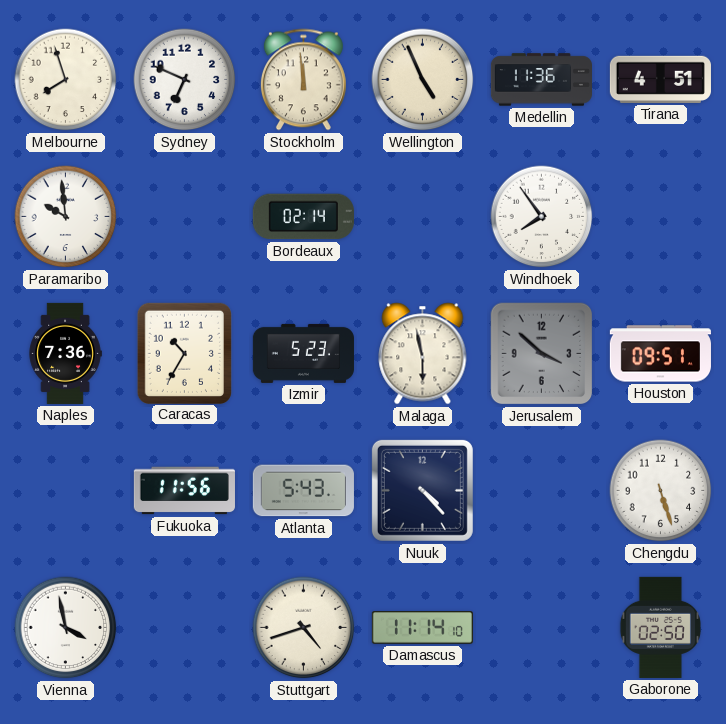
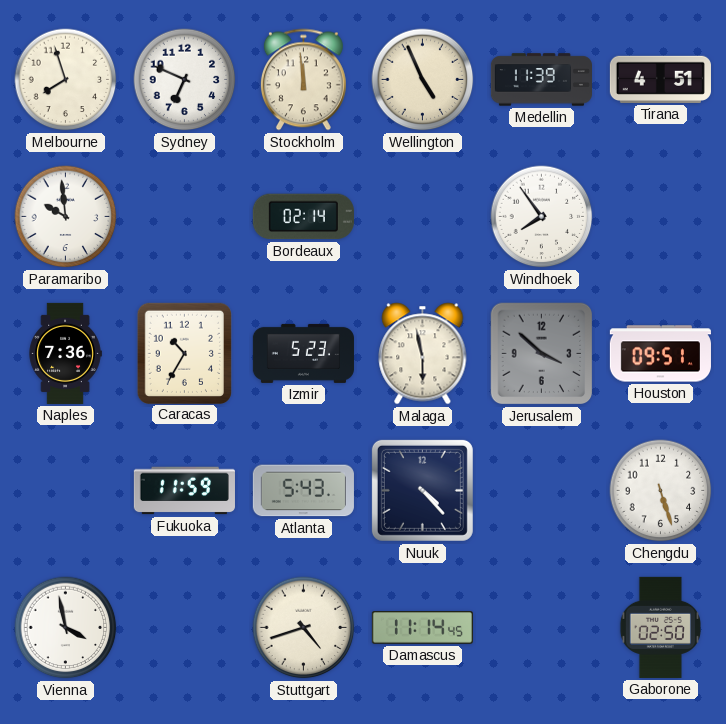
Medellin: 11:36 -> 11:39
Fukuoka: 11:56 -> 11:59
Damascus: 11:14:10 -> 11:14:45
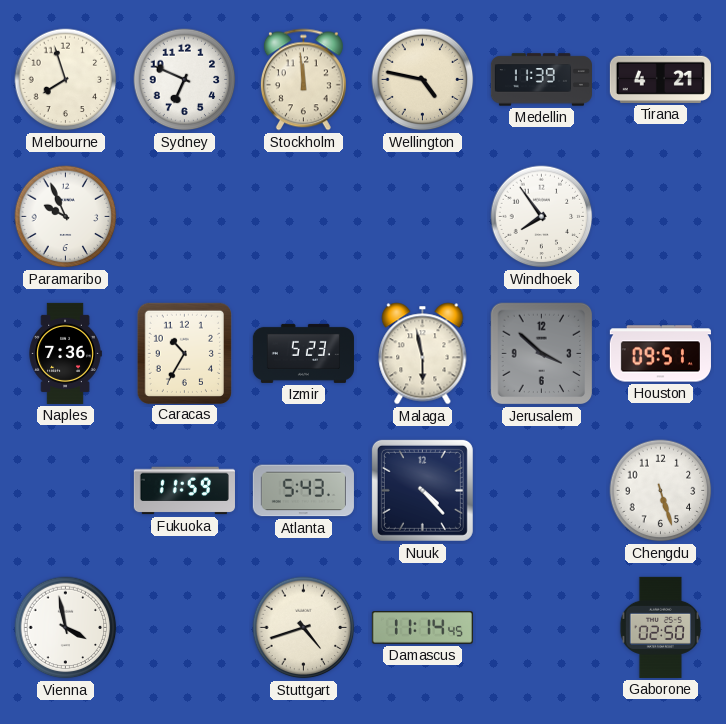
Wellington: 4:56 -> 4:47
Tirana: 4:51 -> 4:21
Paramaribo: 9:59 -> 9:56
Bordeaux: 02:14 -> none
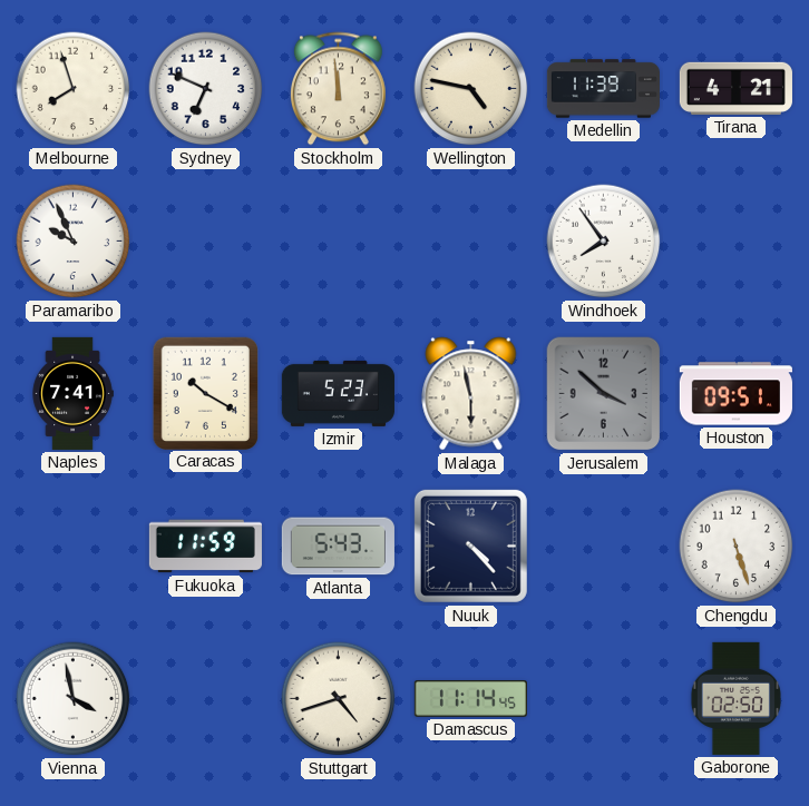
Naples: 7:36 -> 7:41
Caracas: 10:35 -> 10:20
